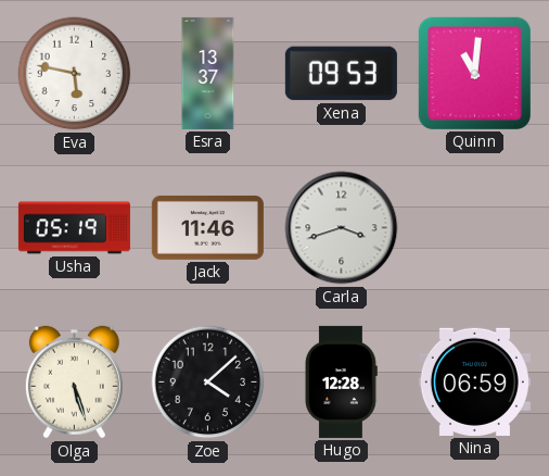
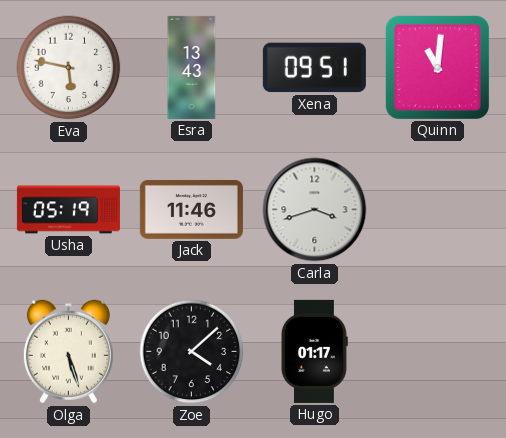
Esra: 13:37 -> 13:43
Xena: 09:53 -> 09:51
Hugo: 12:28 -> 01:17
Nina: 06:59 -> none
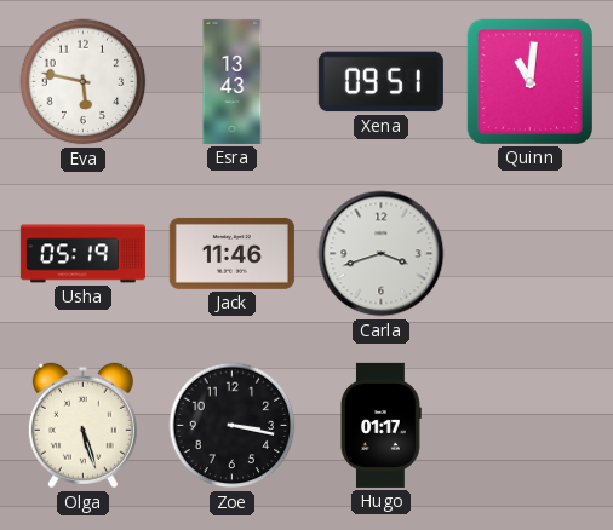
Zoe: 4:08 -> 3:17
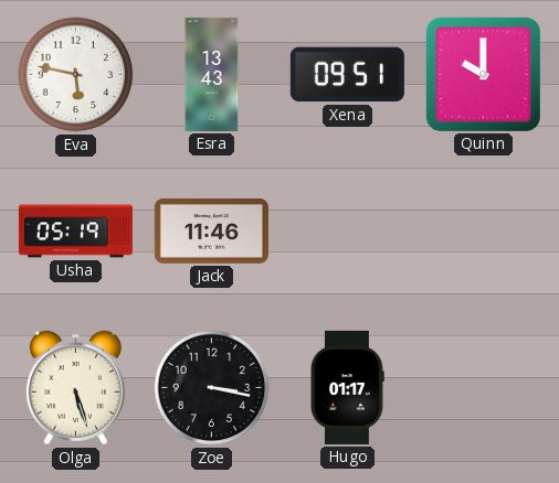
Quinn: 11:01 -> 10:00
Carla: 3:42 -> none
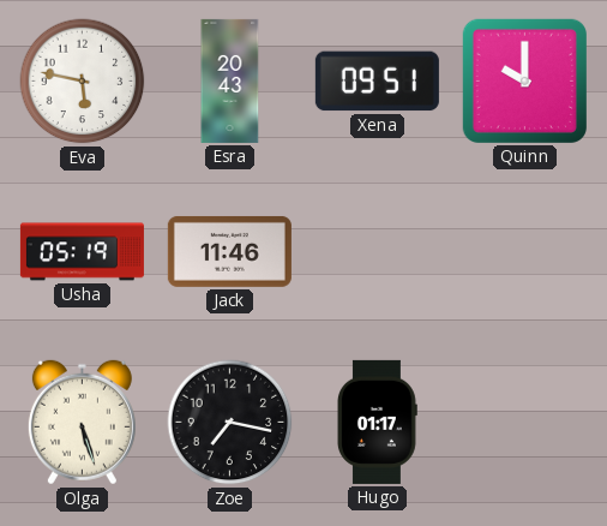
Esra: 13:43 -> 20:43
Zoe: 3:17 -> 7:17
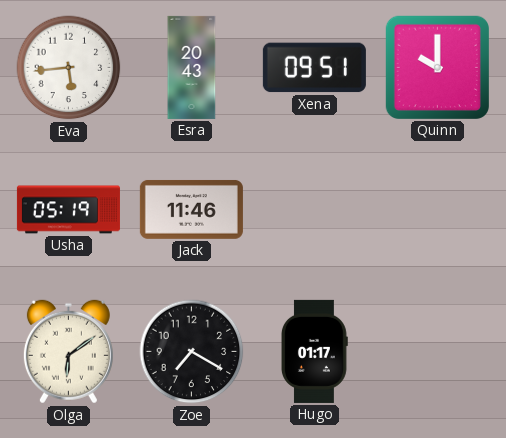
Eva: 5:47 -> 5:44
Olga: 5:27 -> 6:09
Zoe: 7:17 -> 7:20
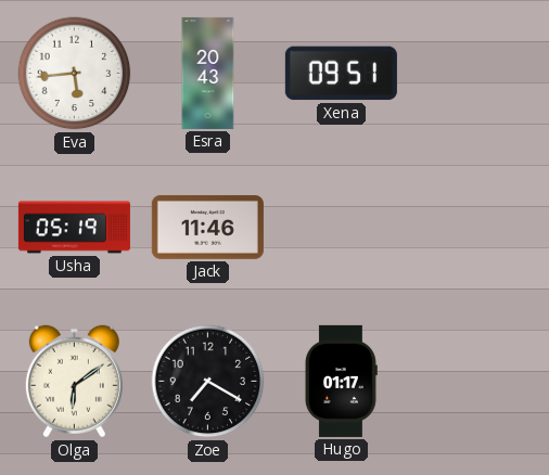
Quinn: 10:00 -> none
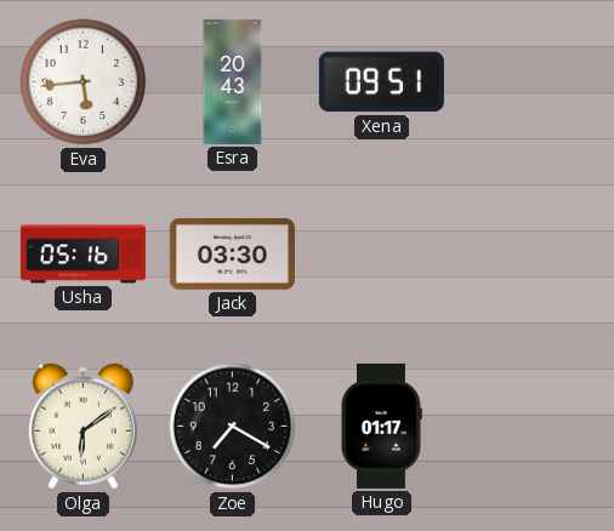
Usha: 05:19 -> 05:16
Jack: 11:46 -> 03:30
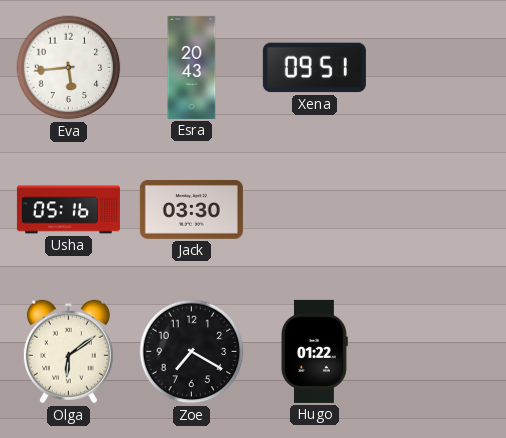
Hugo: 01:17 -> 01:22
